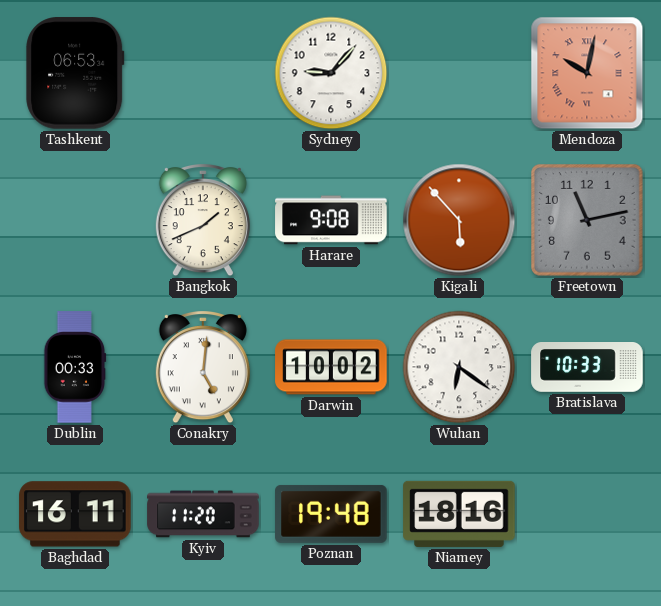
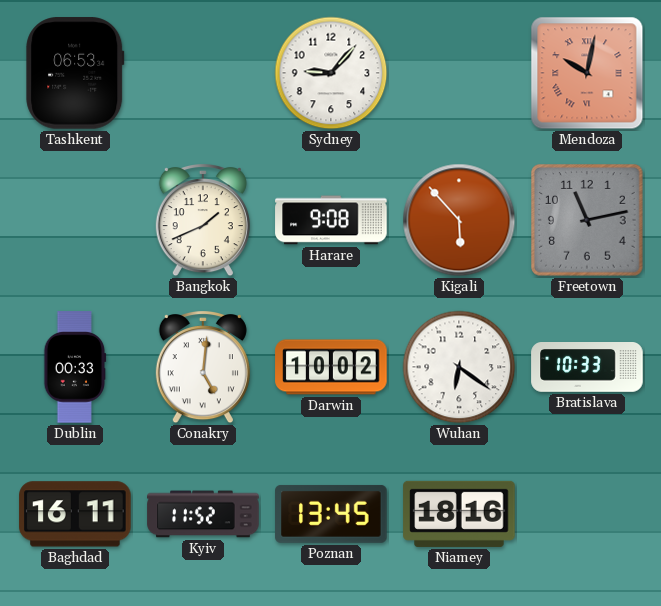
Kyiv: 11:20 -> 11:52
Poznan: 19:48 -> 13:45
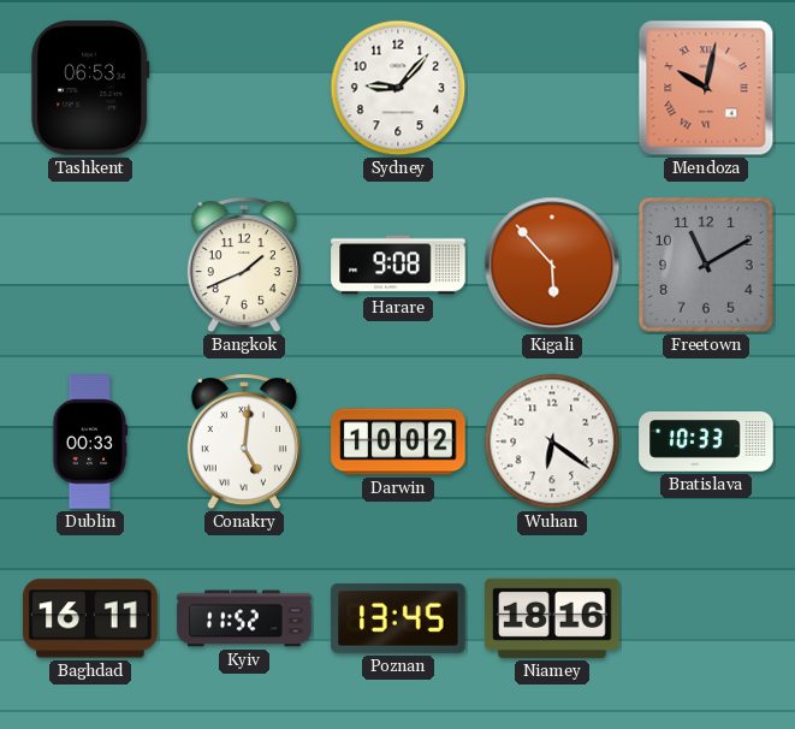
Freetown: 11:13 -> 11:10
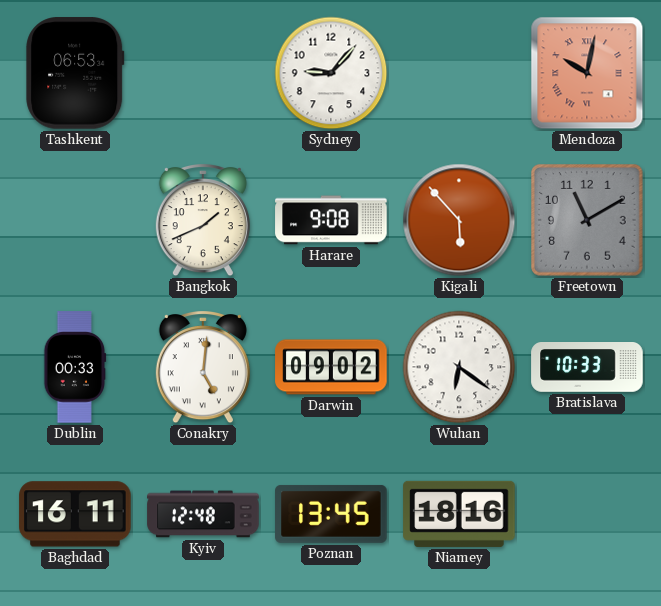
Darwin: 10:02 -> 09:02
Kyiv: 11:52 -> 12:48
